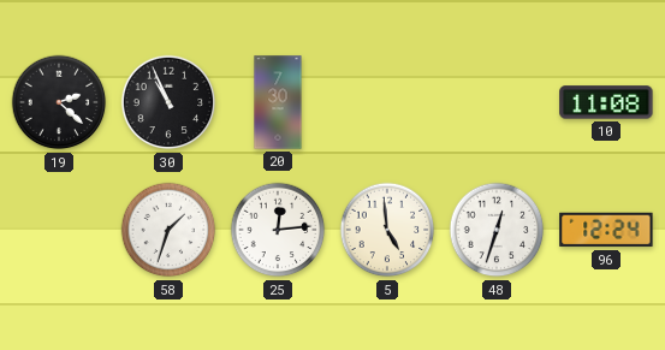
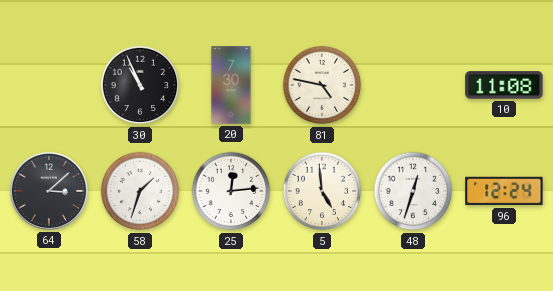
19: 2:22 -> none
81: none -> 4:47
64: none -> 3:08
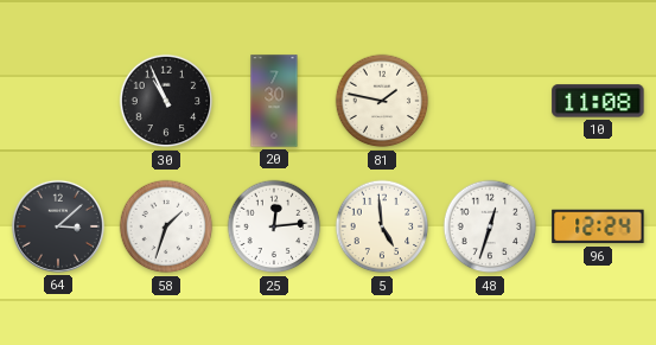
81: 4:47 -> 1:47
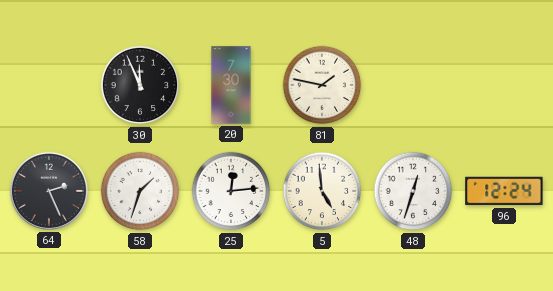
30: 10:56 -> 11:56
10: 11:08 -> none
64: 3:08 -> 2:26
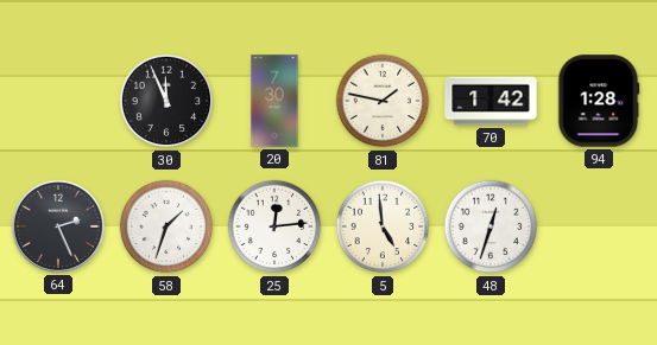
70: none -> 1:42
94: none -> 1:28
96: 12:24 -> none
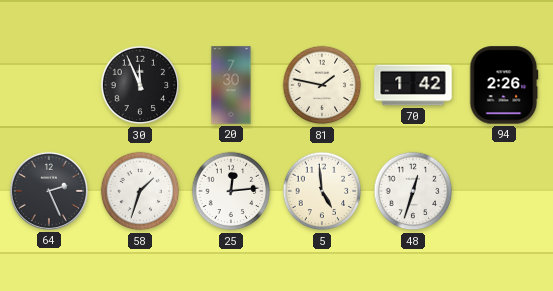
94: 1:28 -> 2:26
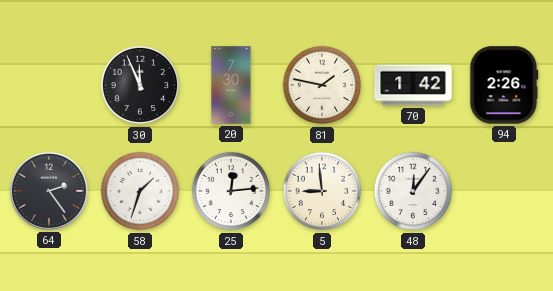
64: 2:26 -> 2:24
5: 4:59 -> 8:59
48: 12:33 -> 12:06
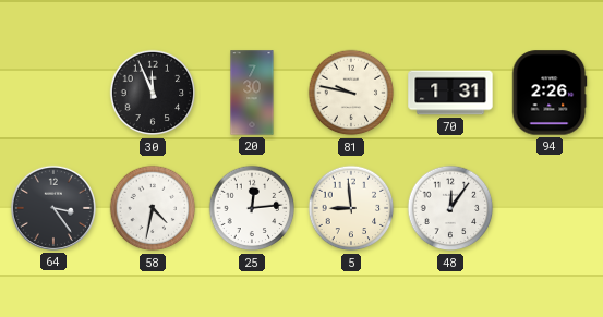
81: 1:47 -> 9:47
70: 1:42 -> 1:31
64: 2:24 -> 3:24
58: 1:33 -> 4:32
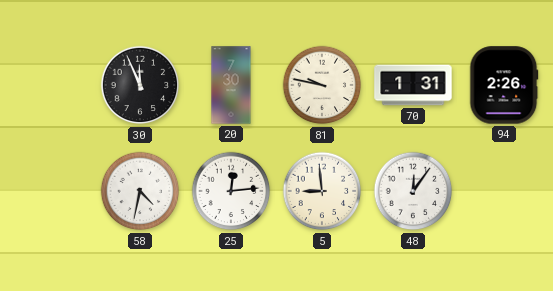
64: 3:24 -> none
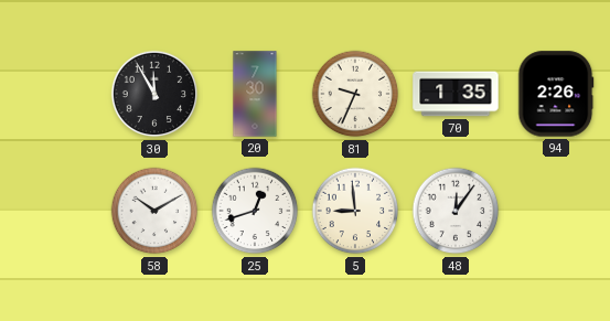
30: 11:56 -> 11:55
81: 9:47 -> 9:34
70: 1:31 -> 1:35
58: 4:32 -> 10:10
25: 12:14 -> 12:42
